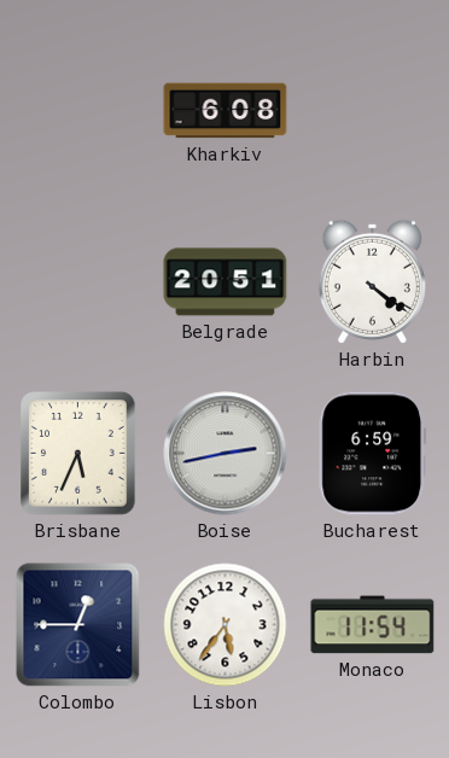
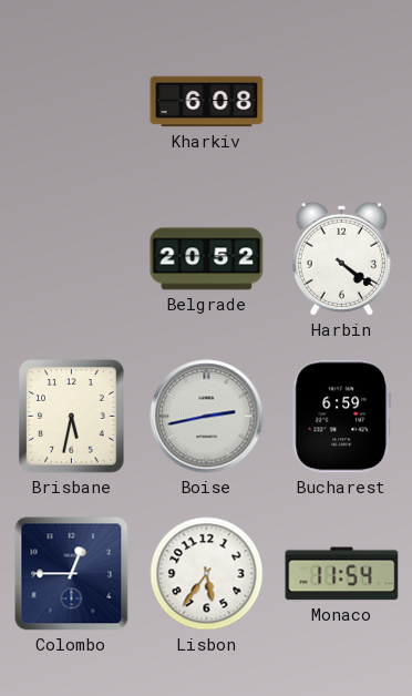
Belgrade: 20:51 -> 20:52
Brisbane: 5:34 -> 5:32
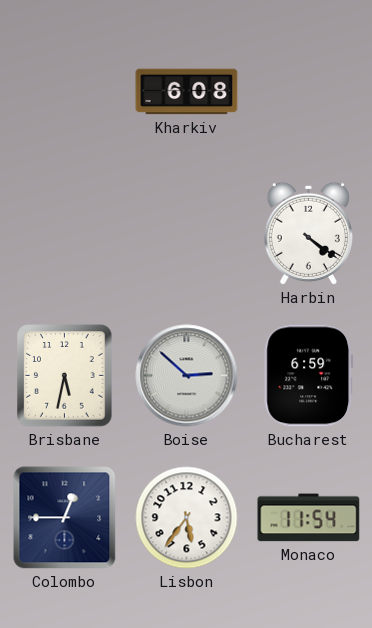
Belgrade: 20:52 -> none
Boise: 2:43 -> 2:52
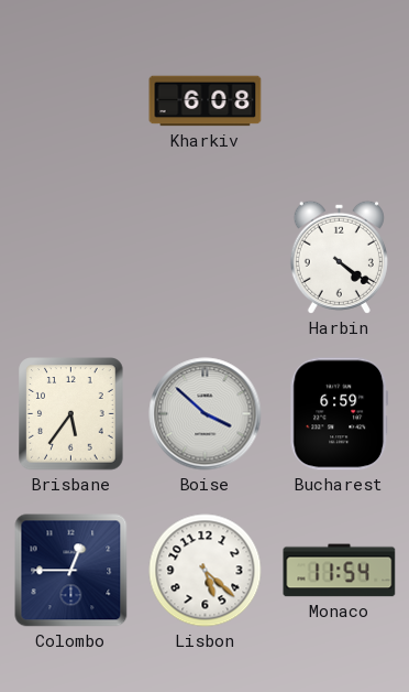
Brisbane: 5:32 -> 5:36
Boise: 2:52 -> 3:52
Lisbon: 5:36 -> 5:22
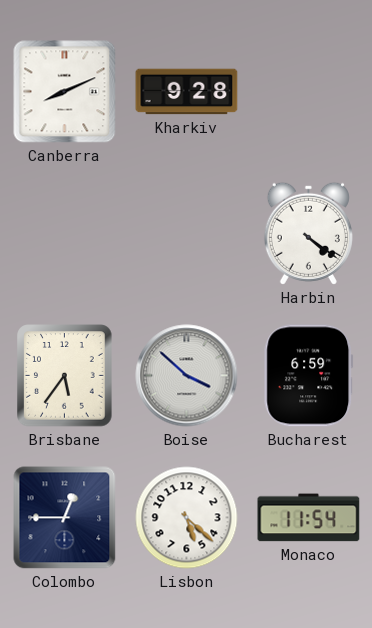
Canberra: none -> 8:11
Kharkiv: 6:08 -> 9:28
